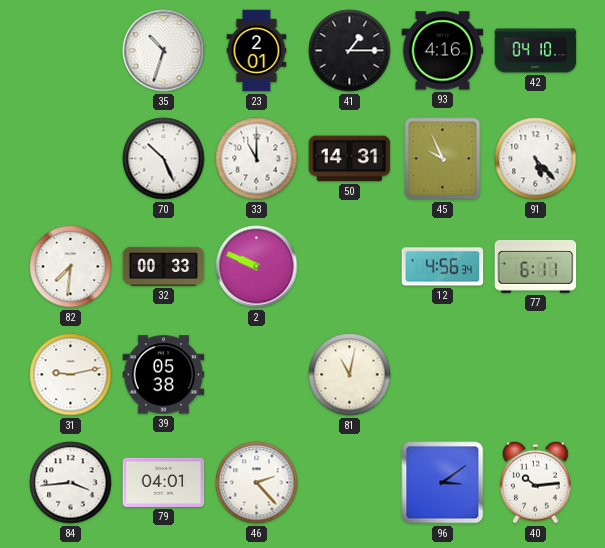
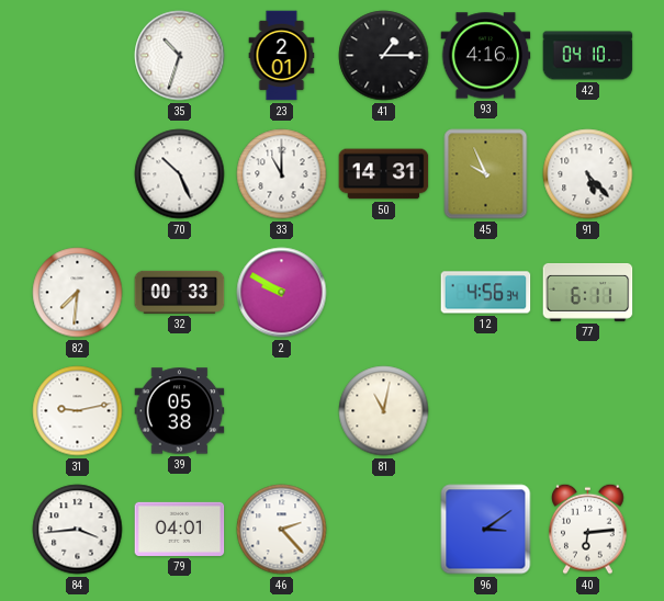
2: 9:49 -> 9:50
40: 10:14 -> 6:14
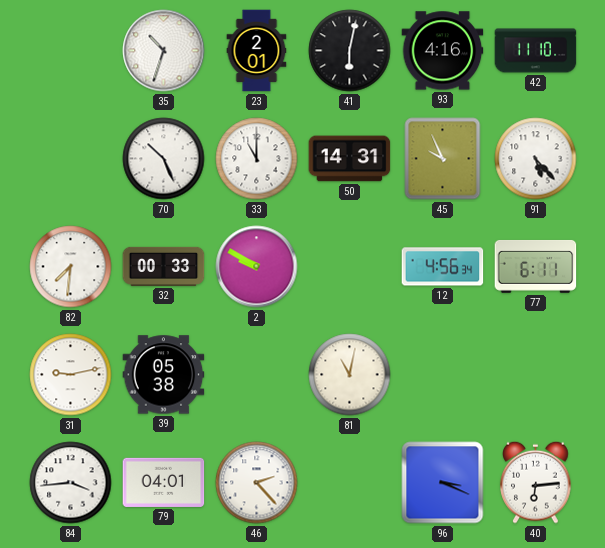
41: 1:15 -> 6:02
42: 04:10 -> 11:10
96: 3:09 -> 3:19
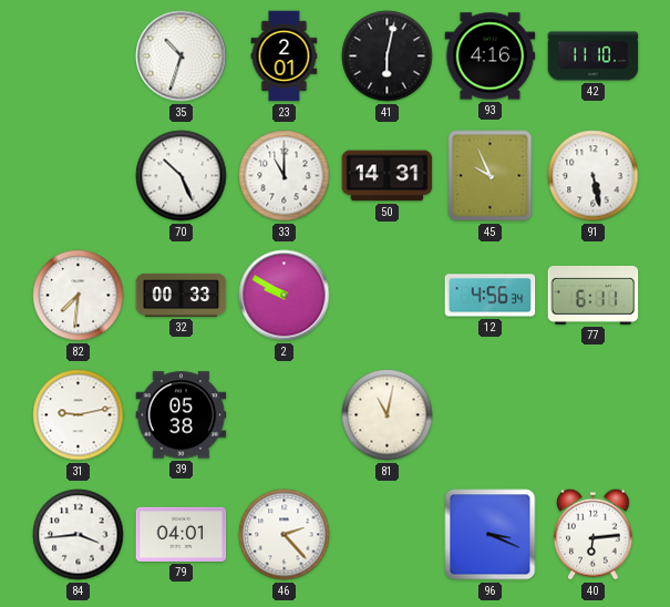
91: 5:23 -> 5:28
